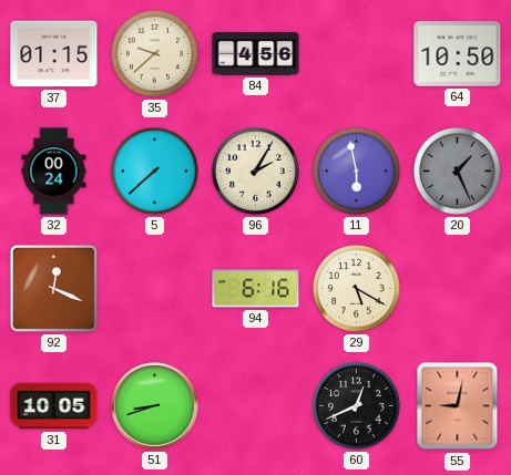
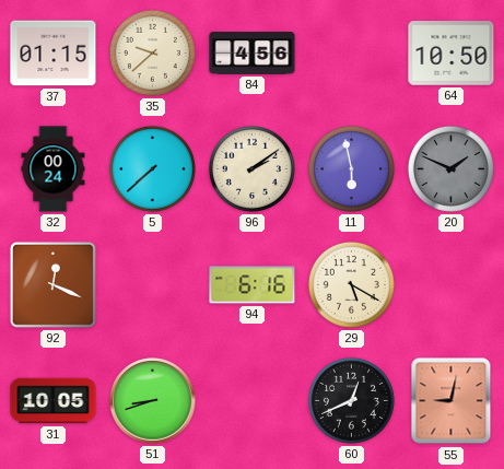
96: 2:05 -> 2:09
20: 1:26 -> 1:49
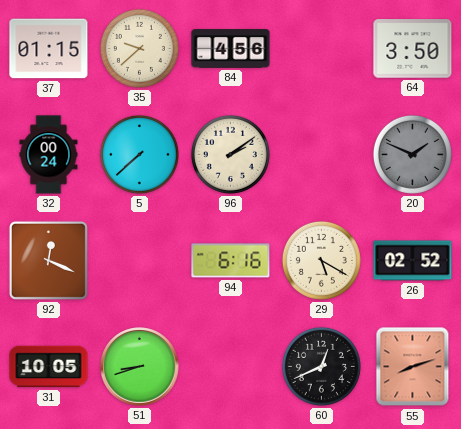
64: 10:50 -> 3:50
11: 5:58 -> none
26: none -> 02:52
55: 9:02 -> 8:12
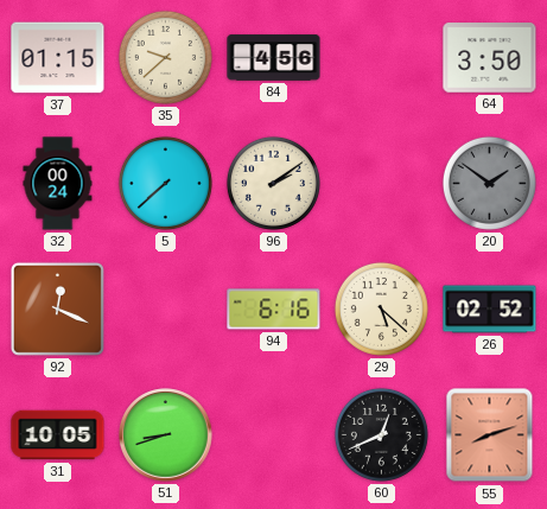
20: 1:49 -> 1:51
29: 5:20 -> 5:22
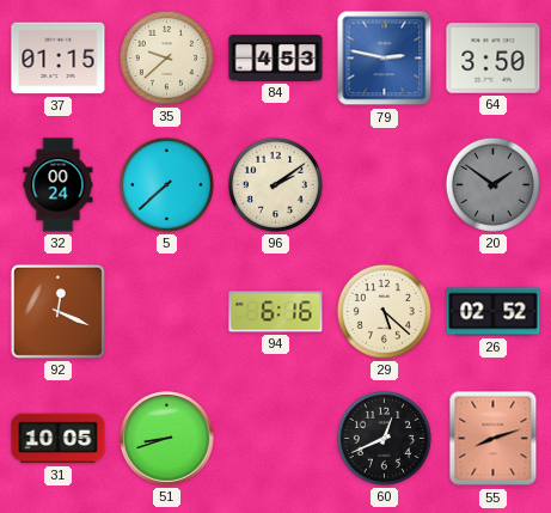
84: 4:56 -> 4:53
79: none -> 2:47
